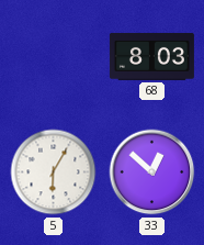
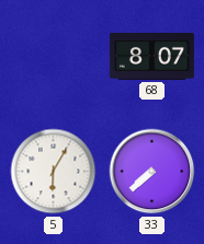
68: 8:03 -> 8:07
33: 12:52 -> 7:38
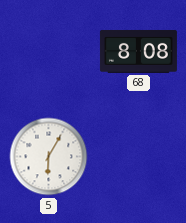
68: 8:07 -> 8:08
33: 7:38 -> none
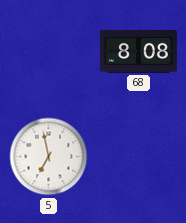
5: 6:05 -> 6:58
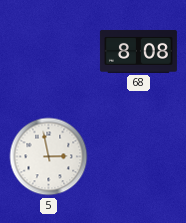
5: 6:58 -> 2:58
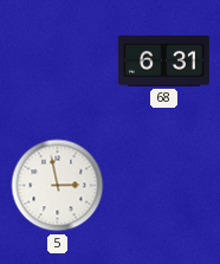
68: 8:08 -> 6:31
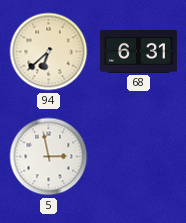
94: none -> 6:38
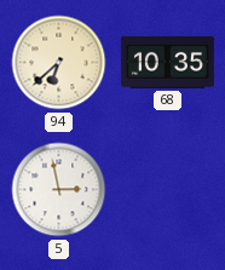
68: 6:31 -> 10:35
